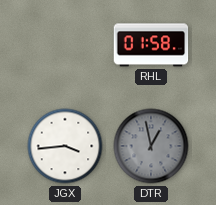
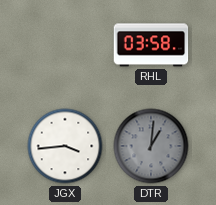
RHL: 01:58 -> 03:58
DTR: 12:58 -> 1:01
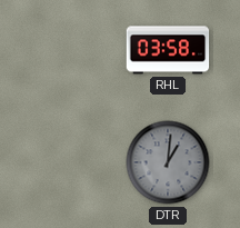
JGX: 3:44 -> none
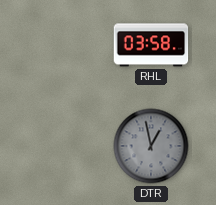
DTR: 1:01 -> 12:58
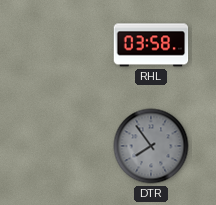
DTR: 12:58 -> 7:54
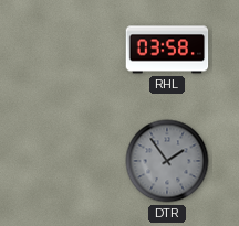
DTR: 7:54 -> 1:54
